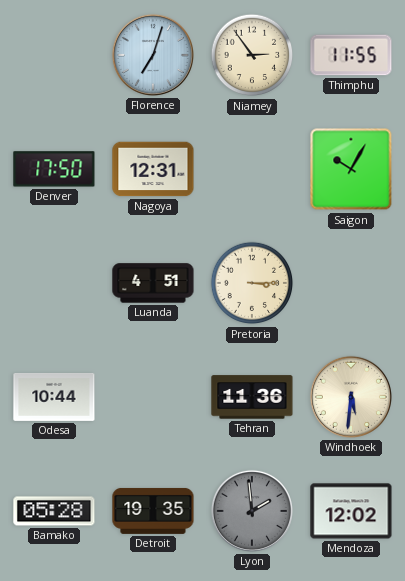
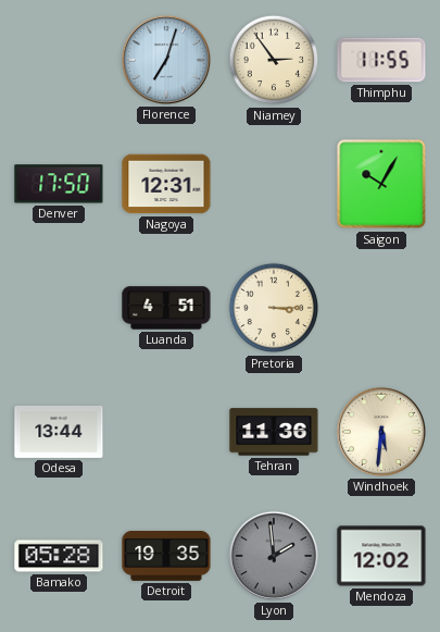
Odesa: 10:44 -> 13:44
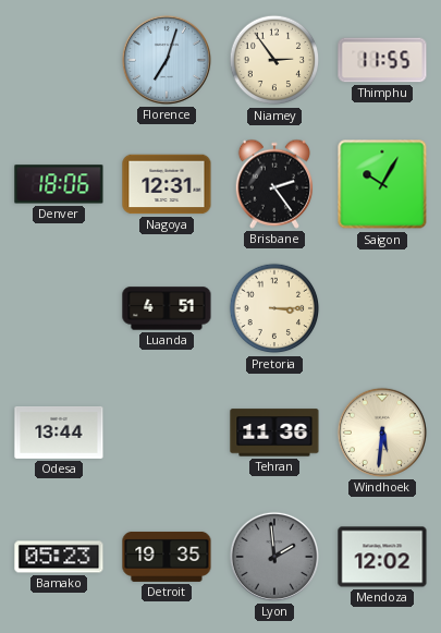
Denver: 17:50 -> 18:06
Brisbane: none -> 2:24
Bamako: 05:28 -> 05:23
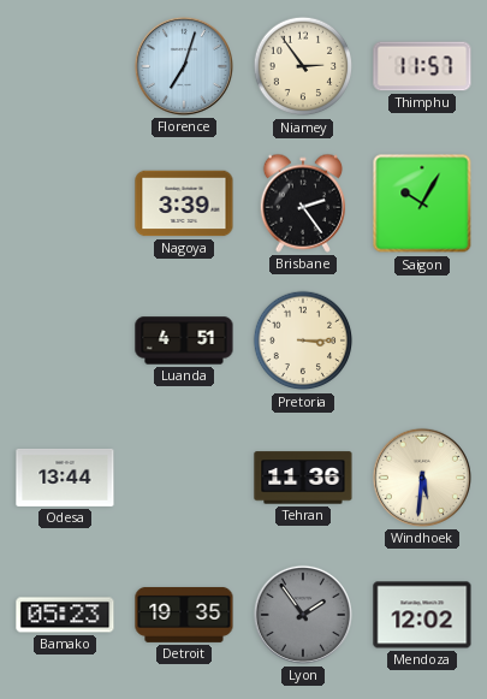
Thimphu: 11:55 -> 11:57
Denver: 18:06 -> none
Nagoya: 12:31 -> 3:39
Lyon: 1:59 -> 1:54
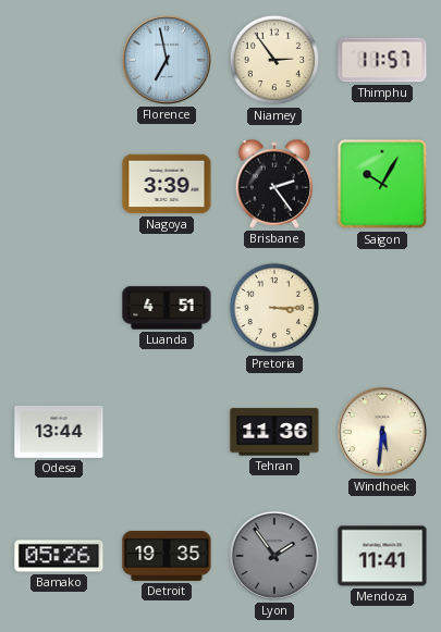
Florence: 7:03 -> 6:58
Bamako: 05:23 -> 05:26
Mendoza: 12:02 -> 11:41
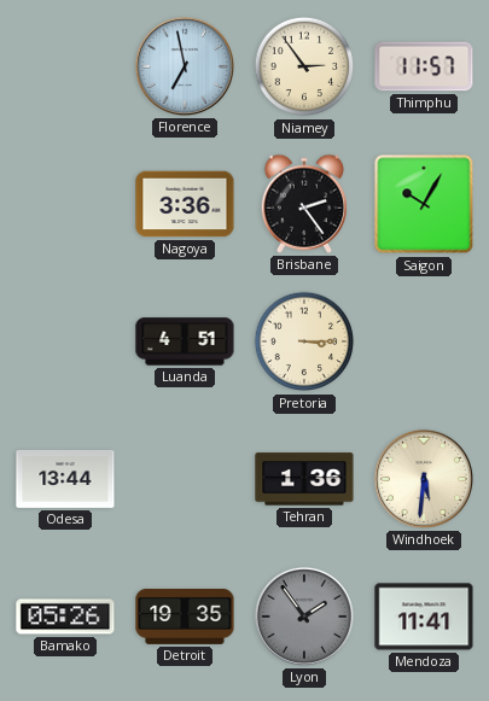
Nagoya: 3:39 -> 3:36
Tehran: 11:36 -> 1:36
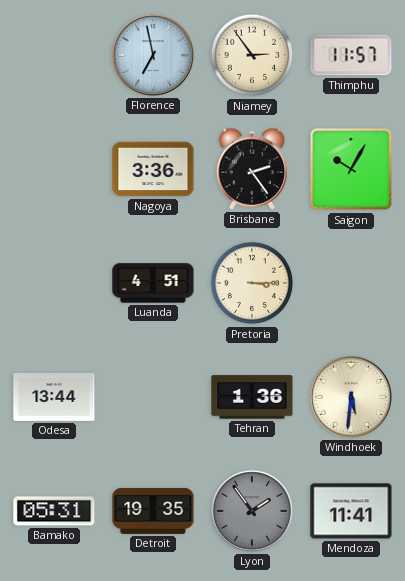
Bamako: 05:26 -> 05:31
